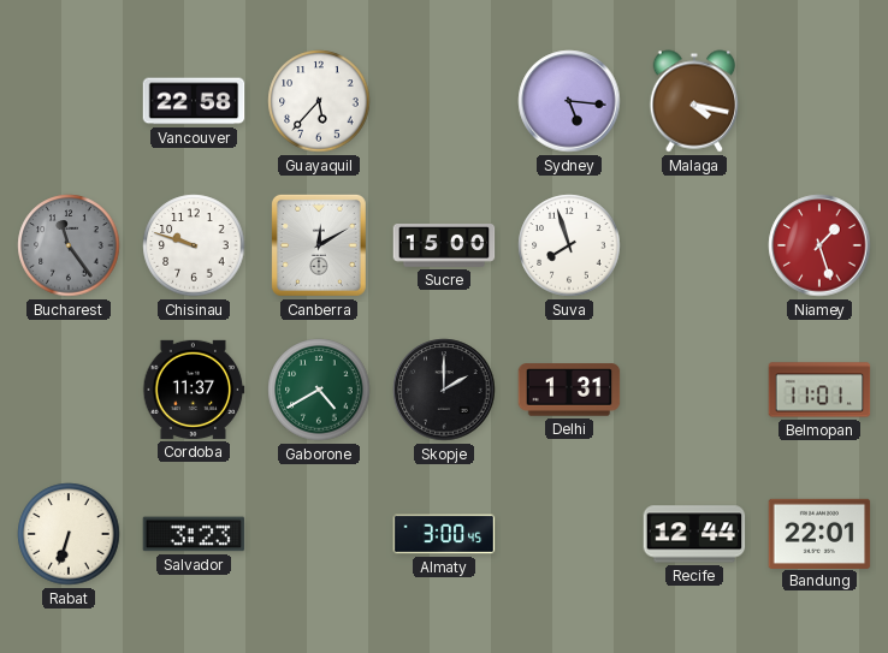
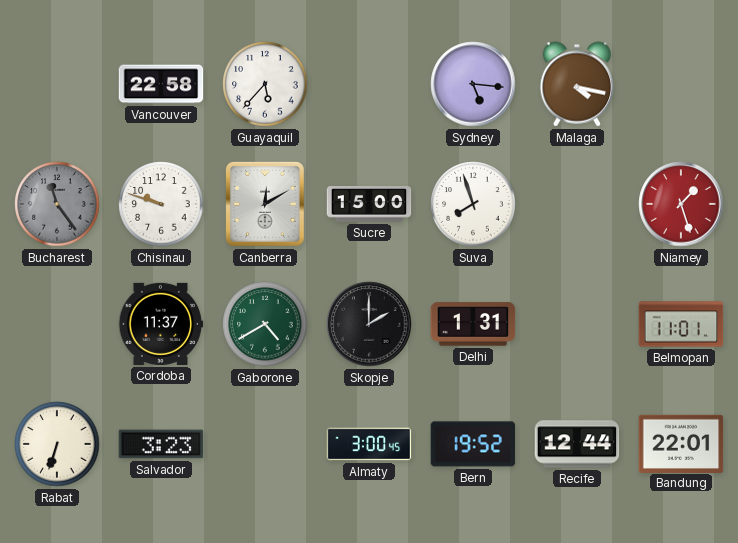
Bern: none -> 19:52
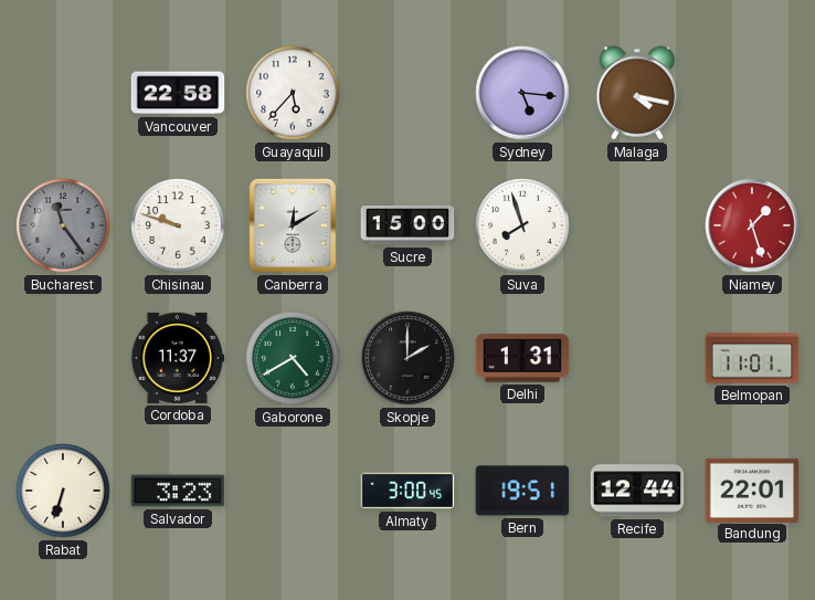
Bern: 19:52 -> 19:51
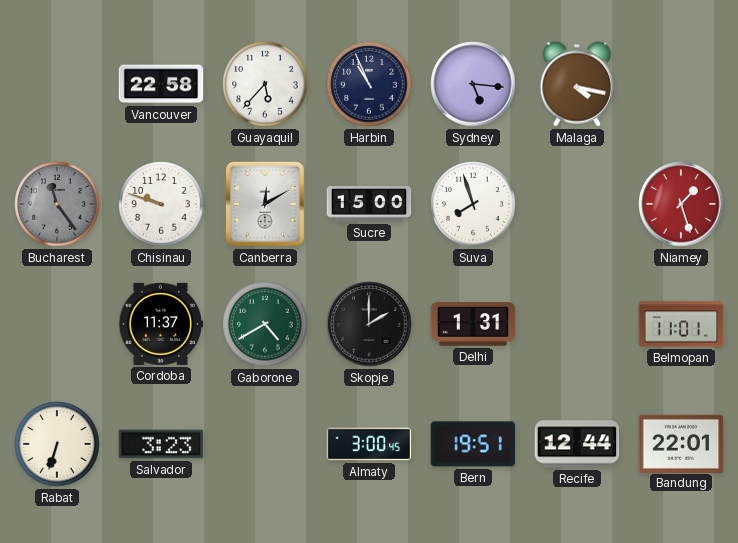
Harbin: none -> 10:56
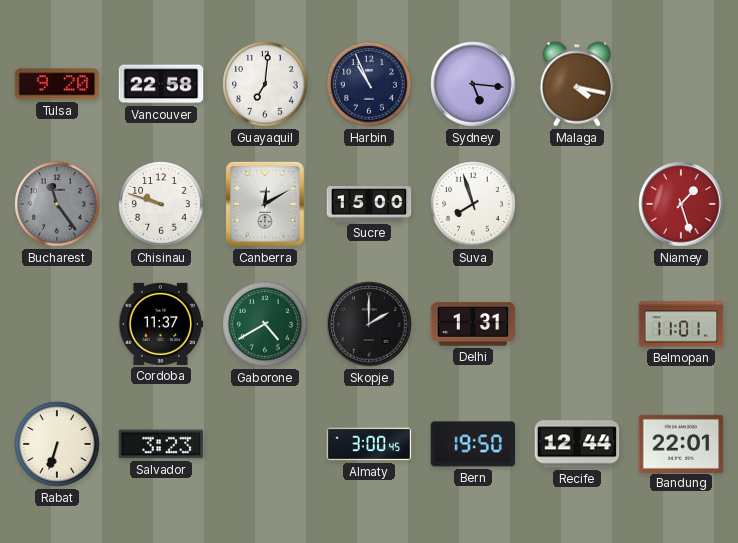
Tulsa: none -> 9:20
Guayaquil: 5:37 -> 7:01
Bern: 19:51 -> 19:50
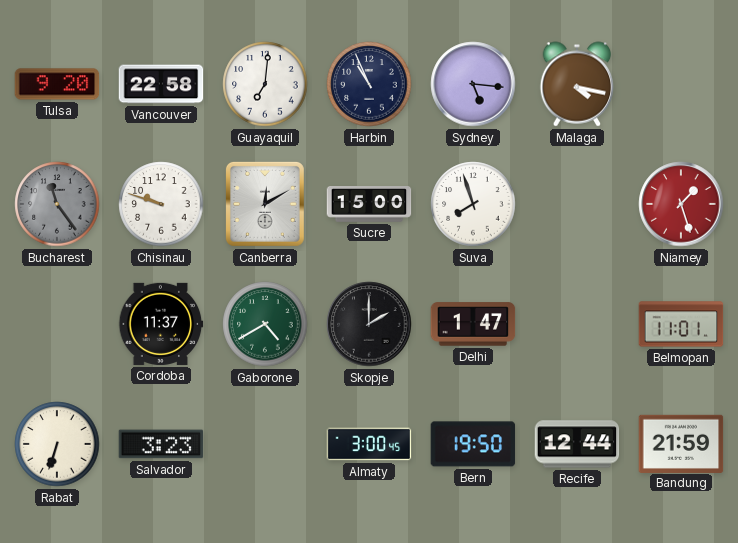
Delhi: 1:31 -> 1:47
Bandung: 22:01 -> 21:59
